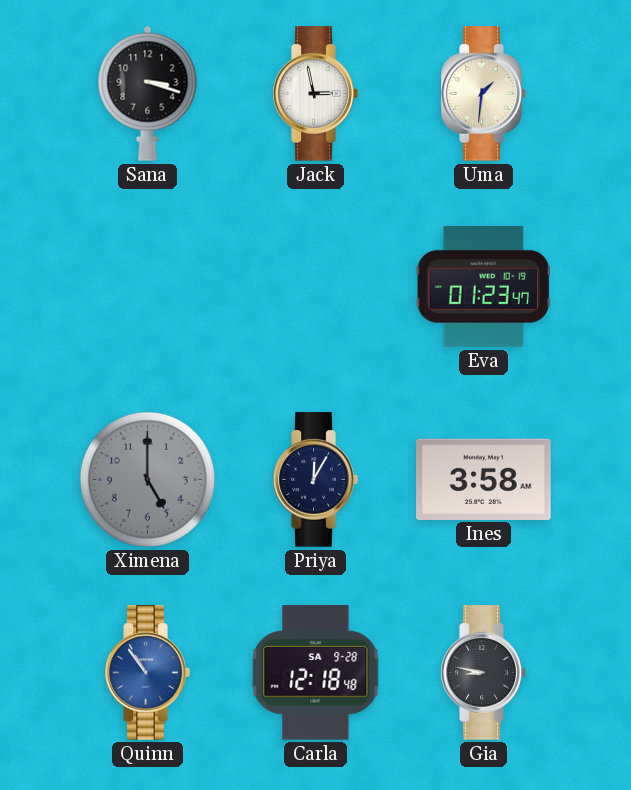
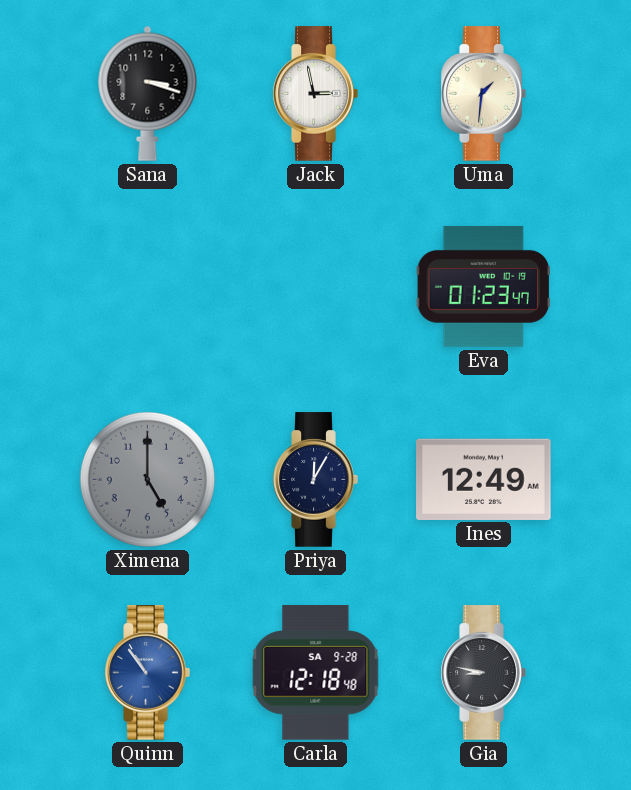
Ines: 3:58 -> 12:49
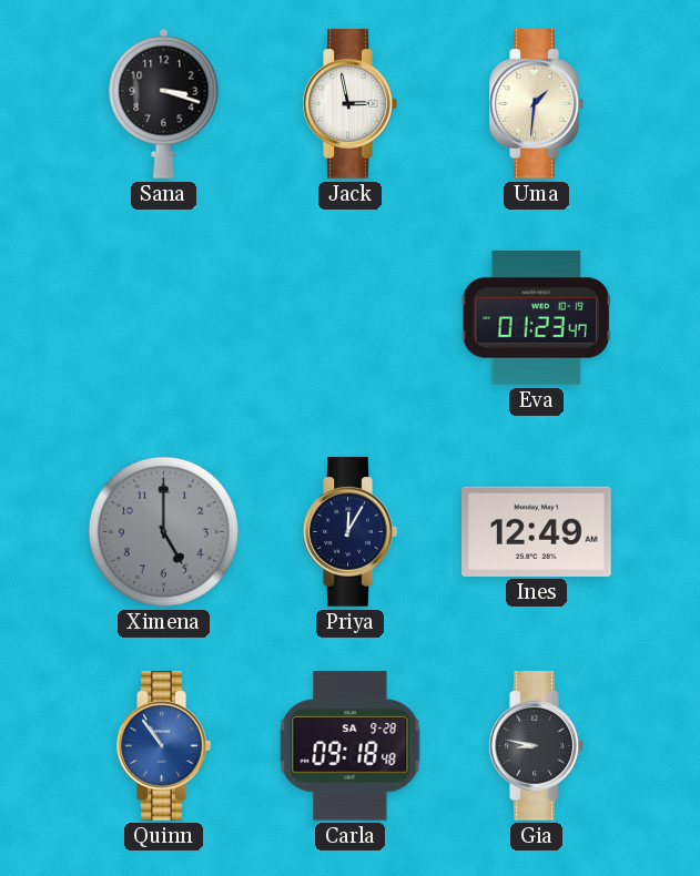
Carla: 12:18 -> 09:18
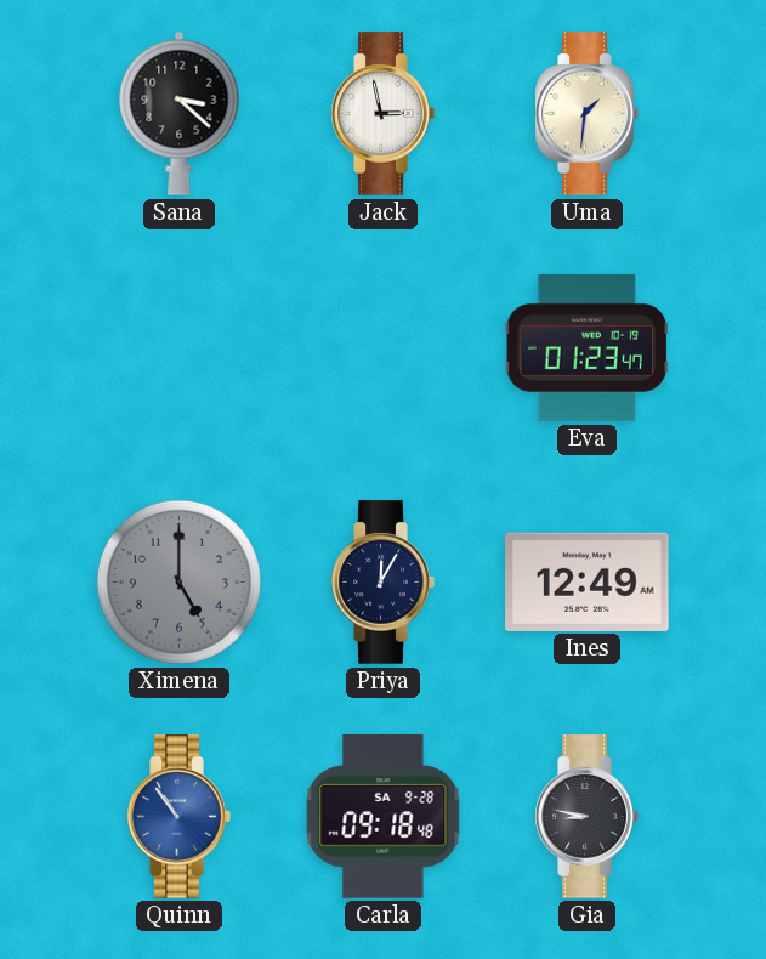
Sana: 3:18 -> 3:22
